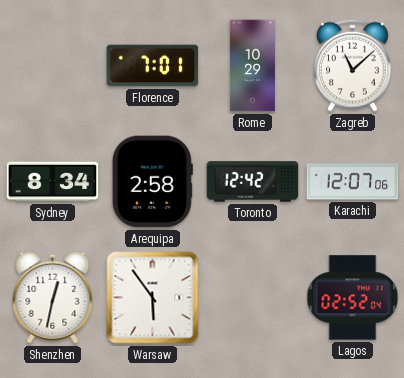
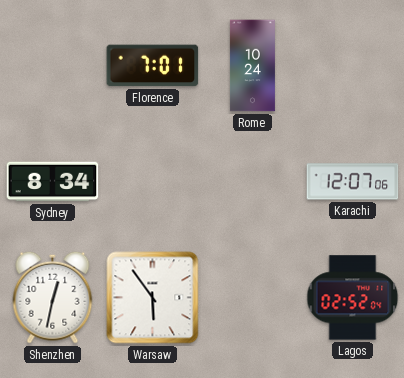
Rome: 10:29 -> 10:24
Zagreb: 11:08 -> none
Arequipa: 2:58 -> none
Toronto: 12:42 -> none
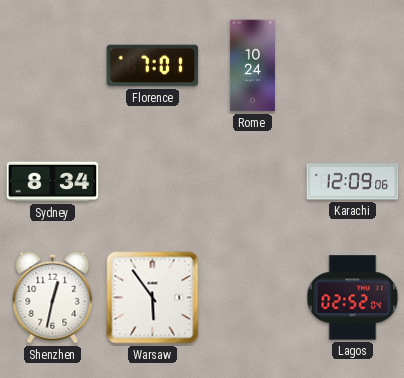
Karachi: 12:07 -> 12:09
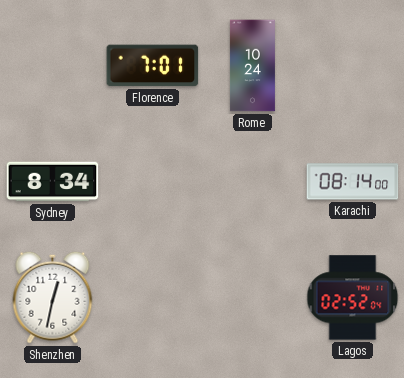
Karachi: 12:09 -> 08:14
Warsaw: 5:54 -> none
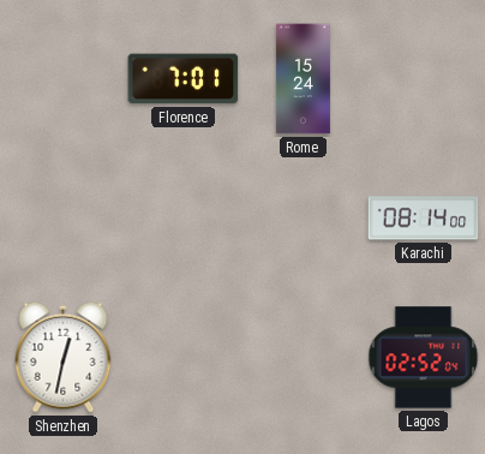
Rome: 10:24 -> 15:24
Sydney: 8:34 -> none
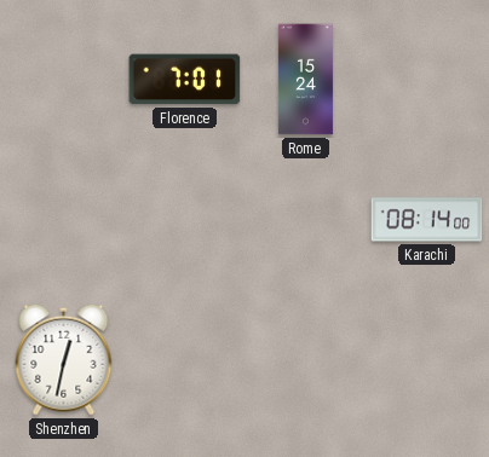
Lagos: 02:52 -> none
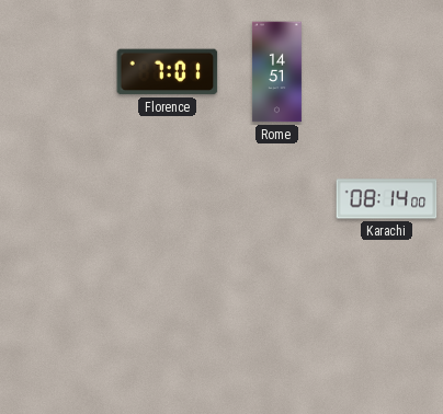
Rome: 15:24 -> 14:51
Shenzhen: 12:32 -> none
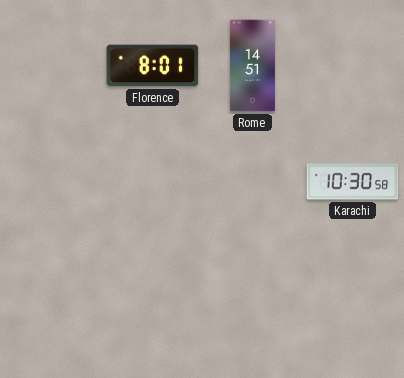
Florence: 7:01 -> 8:01
Karachi: 08:14 -> 10:30
